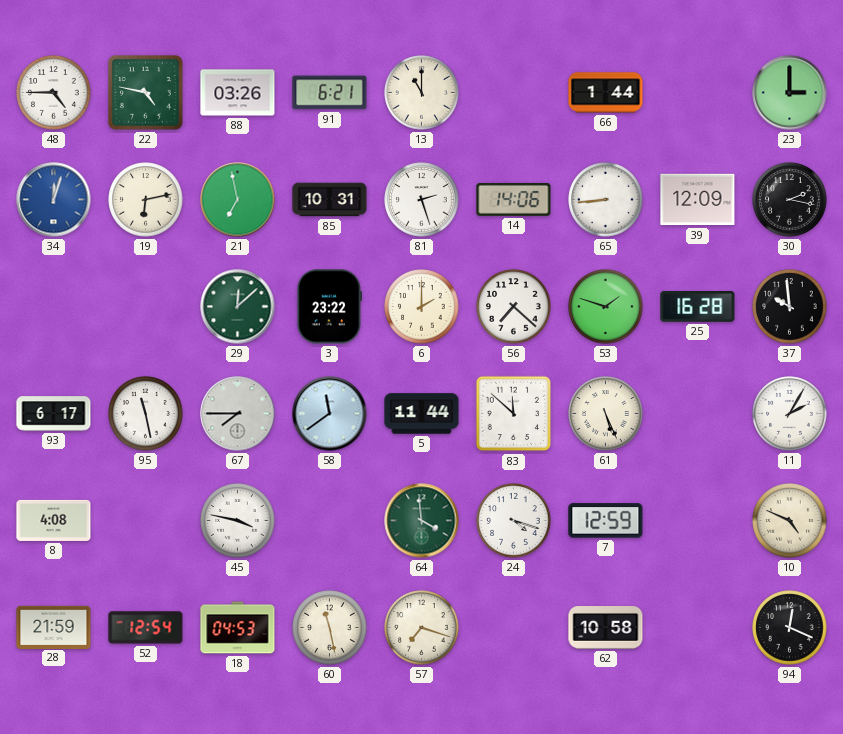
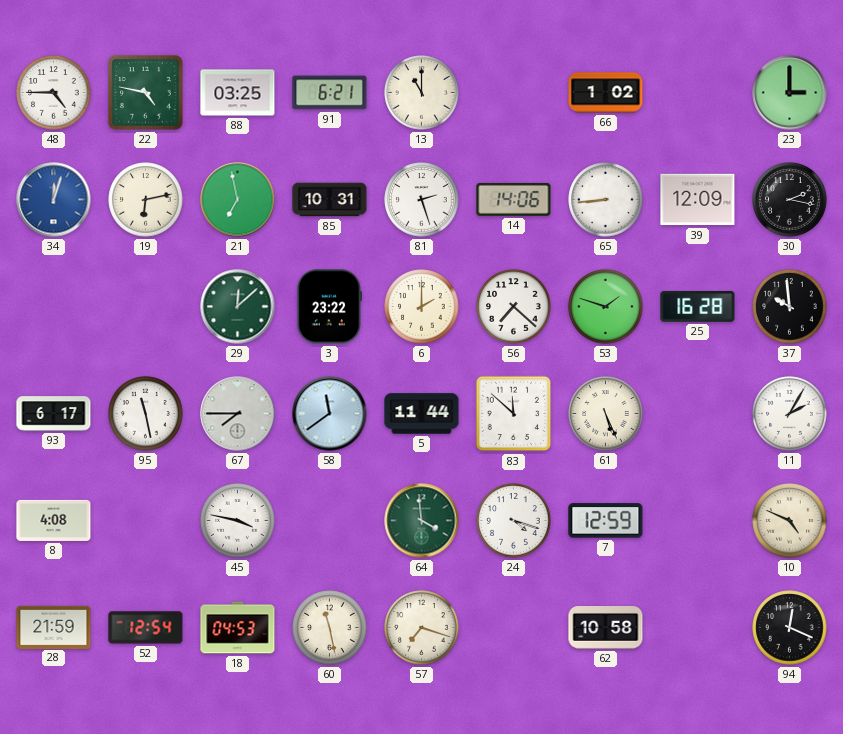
88: 03:26 -> 03:25
66: 1:44 -> 1:02
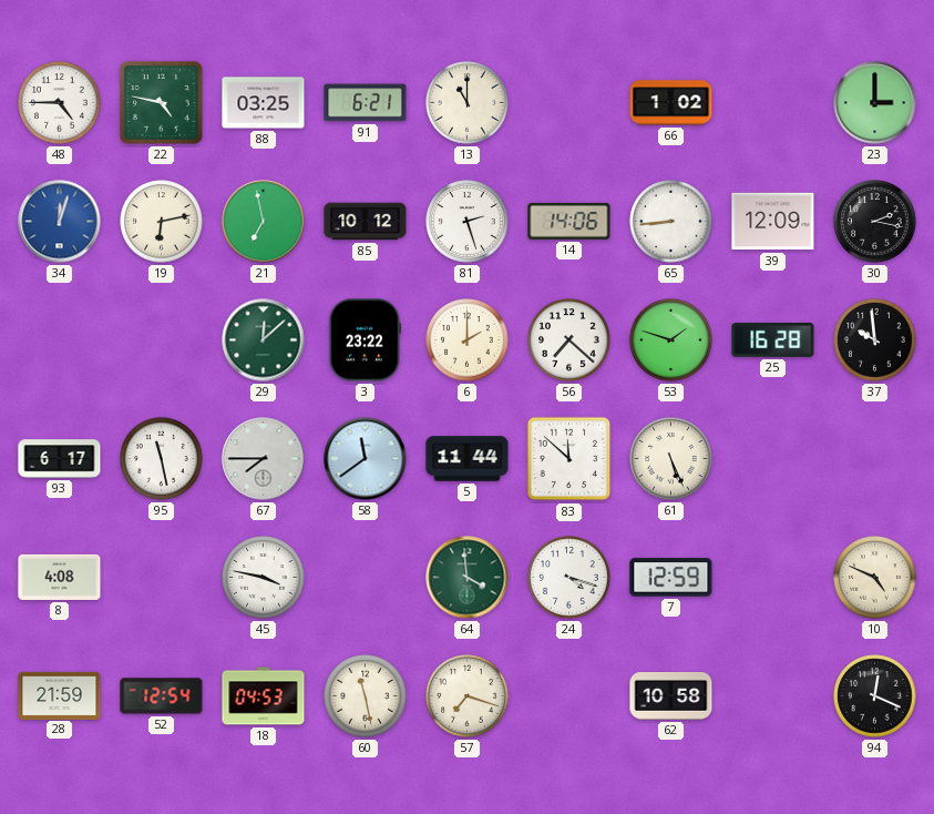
85: 10:31 -> 10:12
11: 2:05 -> none
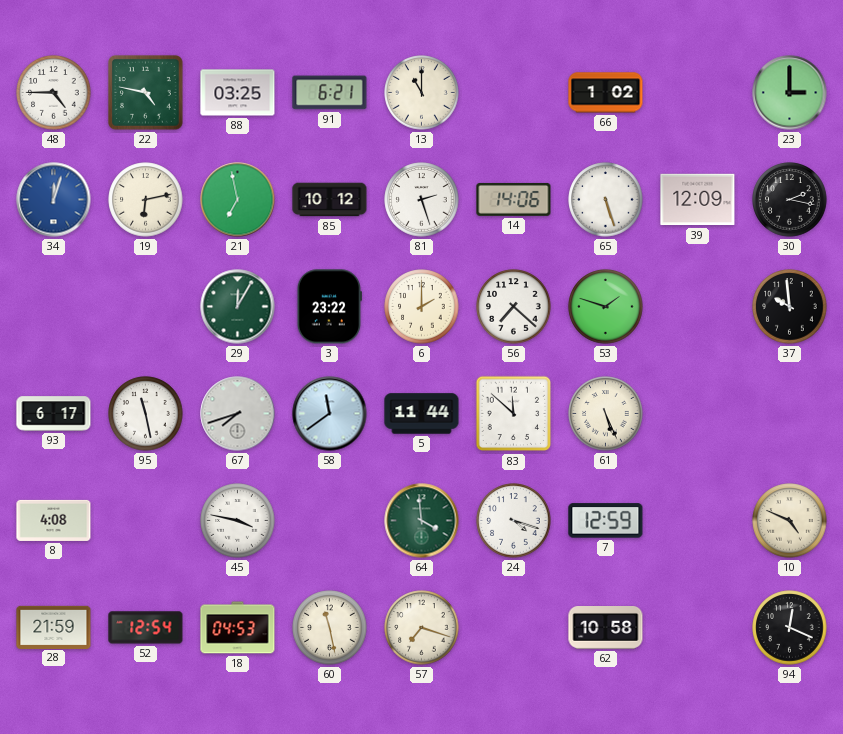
65: 8:44 -> 5:27
29: 12:08 -> 12:05
25: 16:28 -> none
67: 7:45 -> 7:42
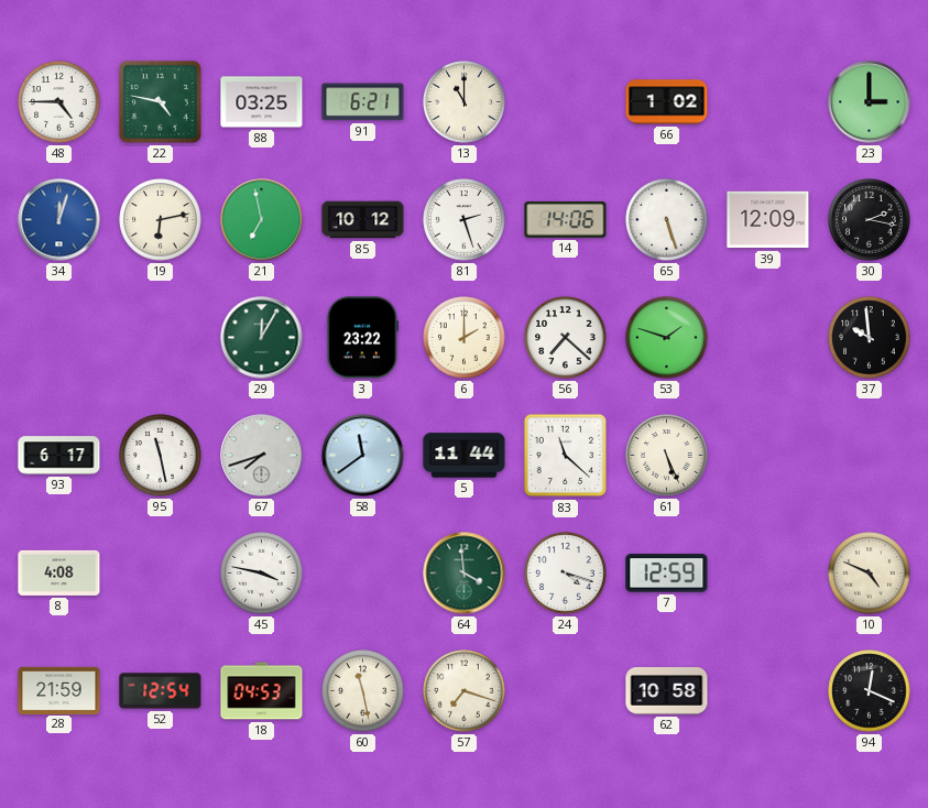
83: 11:52 -> 11:22
